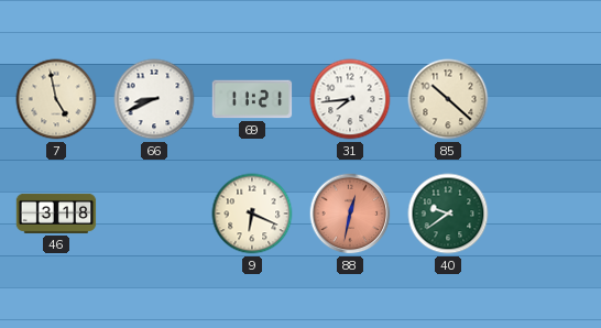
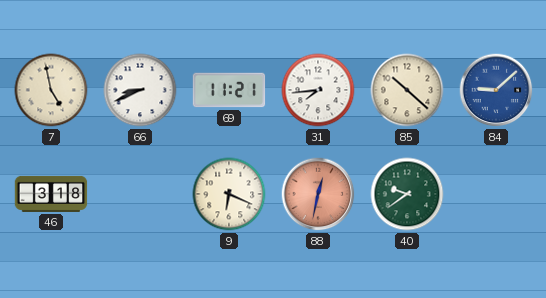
84: none -> 9:08
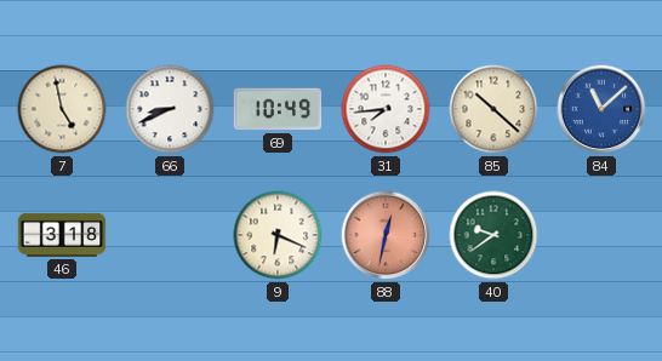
69: 11:21 -> 10:49
84: 9:08 -> 11:08
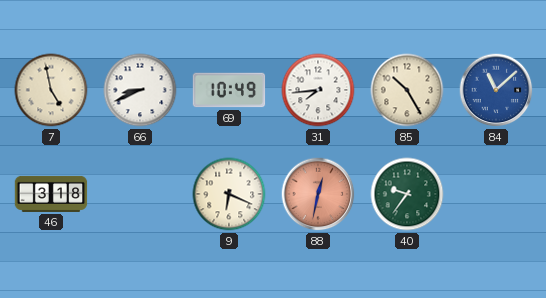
85: 10:22 -> 10:25
40: 9:39 -> 9:36
